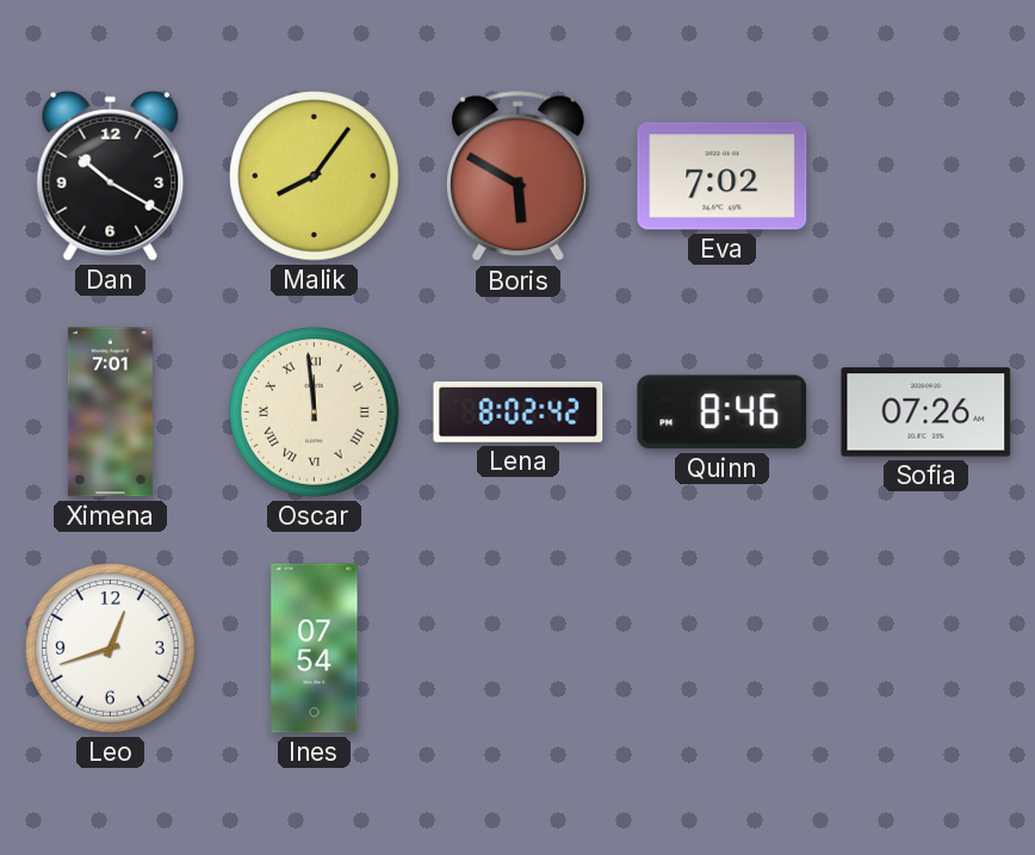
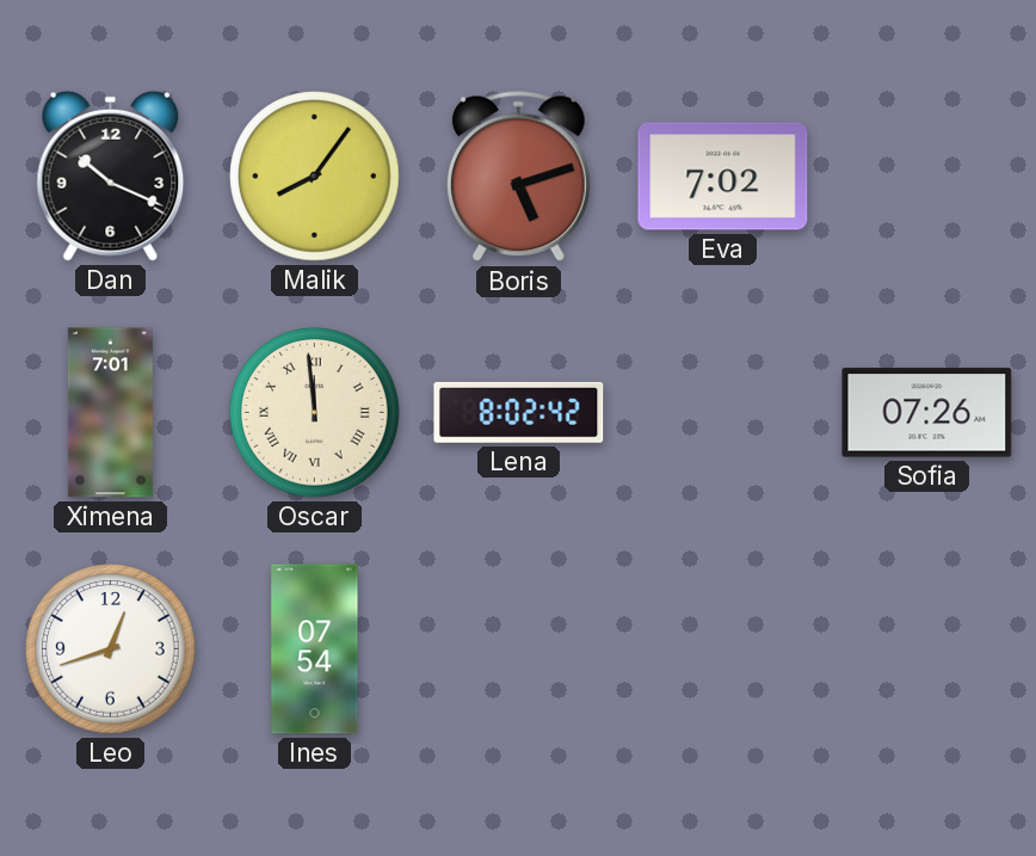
Dan: 10:20 -> 10:19
Boris: 5:50 -> 5:12
Quinn: 8:46 -> none
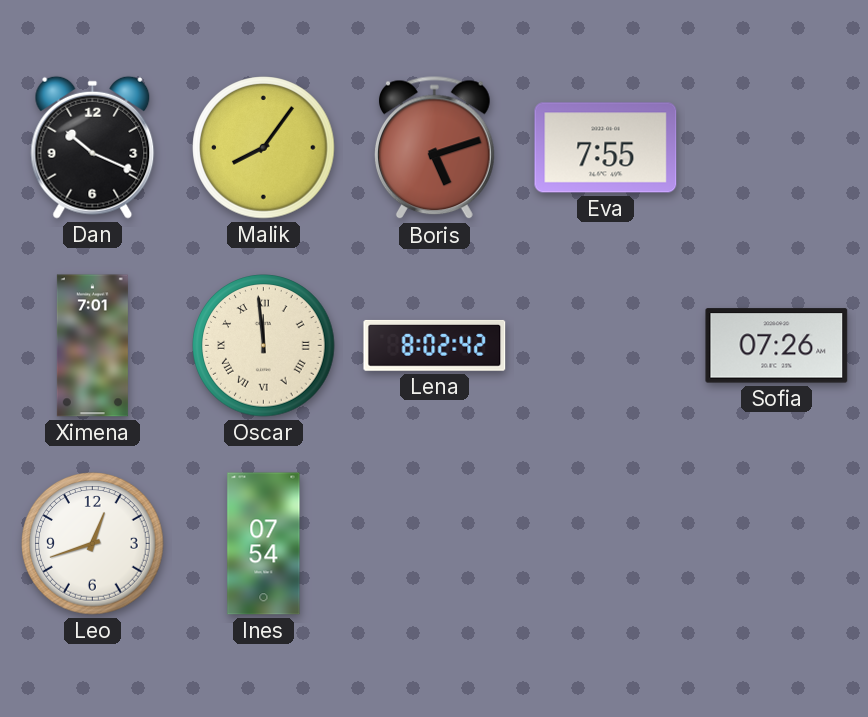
Eva: 7:02 -> 7:55
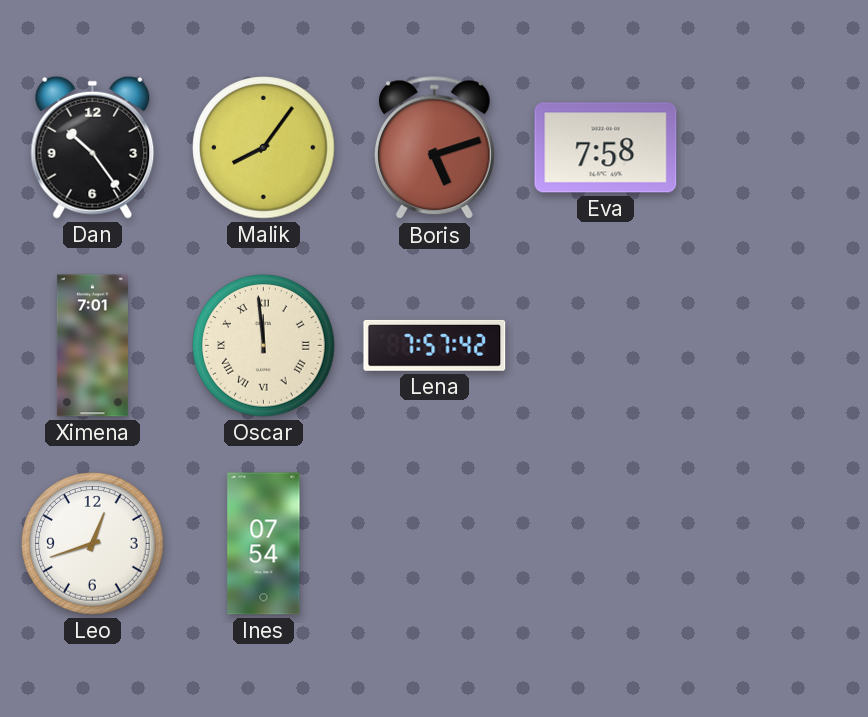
Dan: 10:19 -> 10:24
Eva: 7:55 -> 7:58
Lena: 8:02 -> 7:57
Sofia: 07:26 -> none
